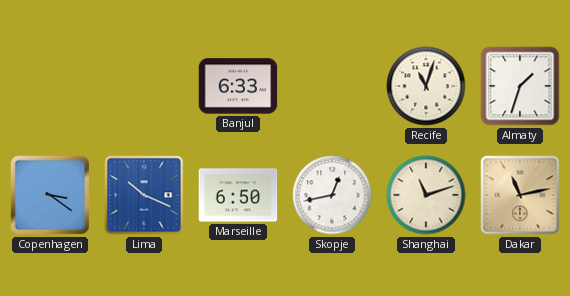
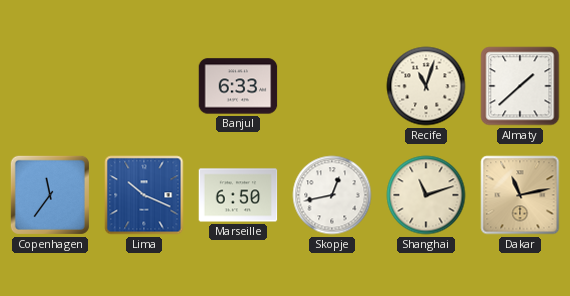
Almaty: 1:33 -> 1:38
Copenhagen: 3:21 -> 11:36
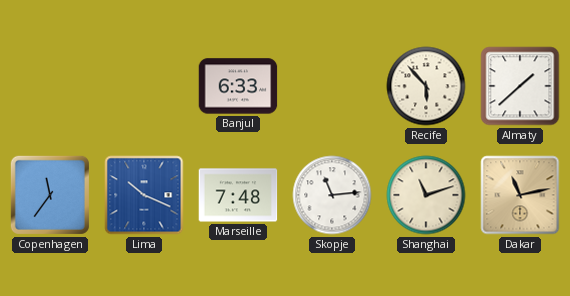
Recife: 11:03 -> 5:53
Marseille: 6:50 -> 7:48
Skopje: 12:43 -> 11:14
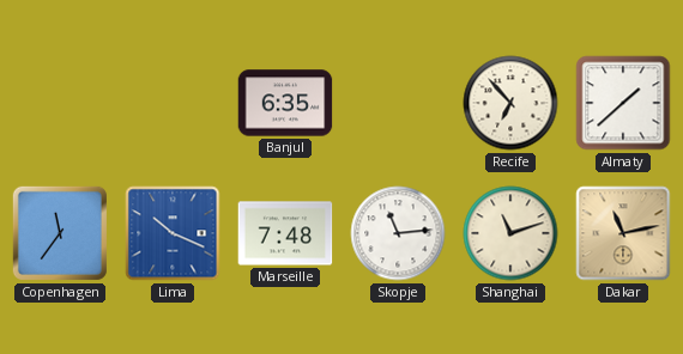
Banjul: 6:33 -> 6:35
Recife: 5:53 -> 6:53
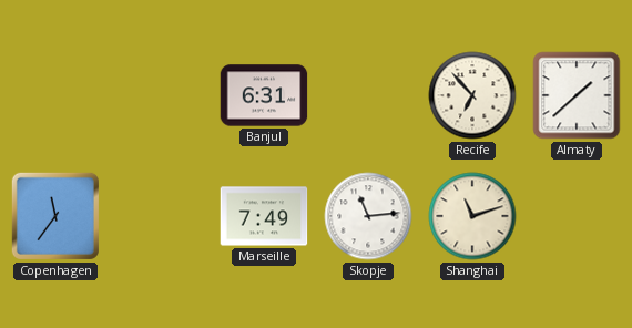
Banjul: 6:35 -> 6:31
Lima: 10:19 -> none
Marseille: 7:48 -> 7:49
Dakar: 11:13 -> none
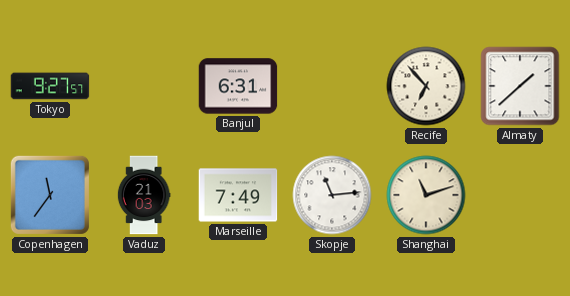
Tokyo: none -> 9:27
Vaduz: none -> 21:03
